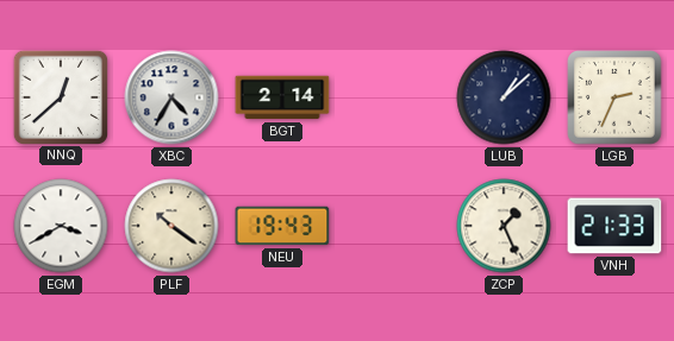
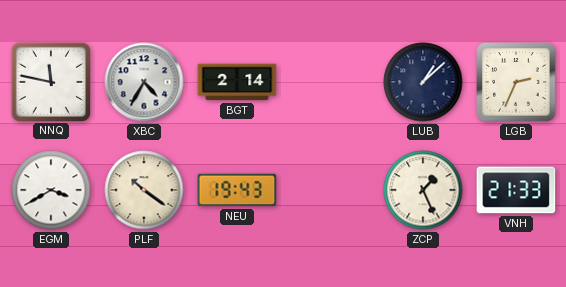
NNQ: 12:38 -> 11:47
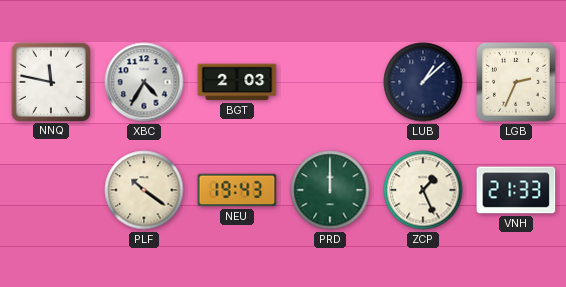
BGT: 2:14 -> 2:03
EGM: 3:40 -> none
PRD: none -> 12:00
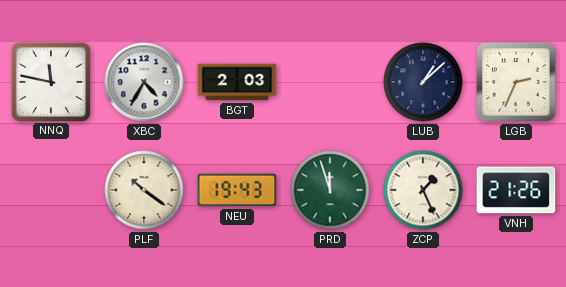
PRD: 12:00 -> 11:57
VNH: 21:33 -> 21:26
